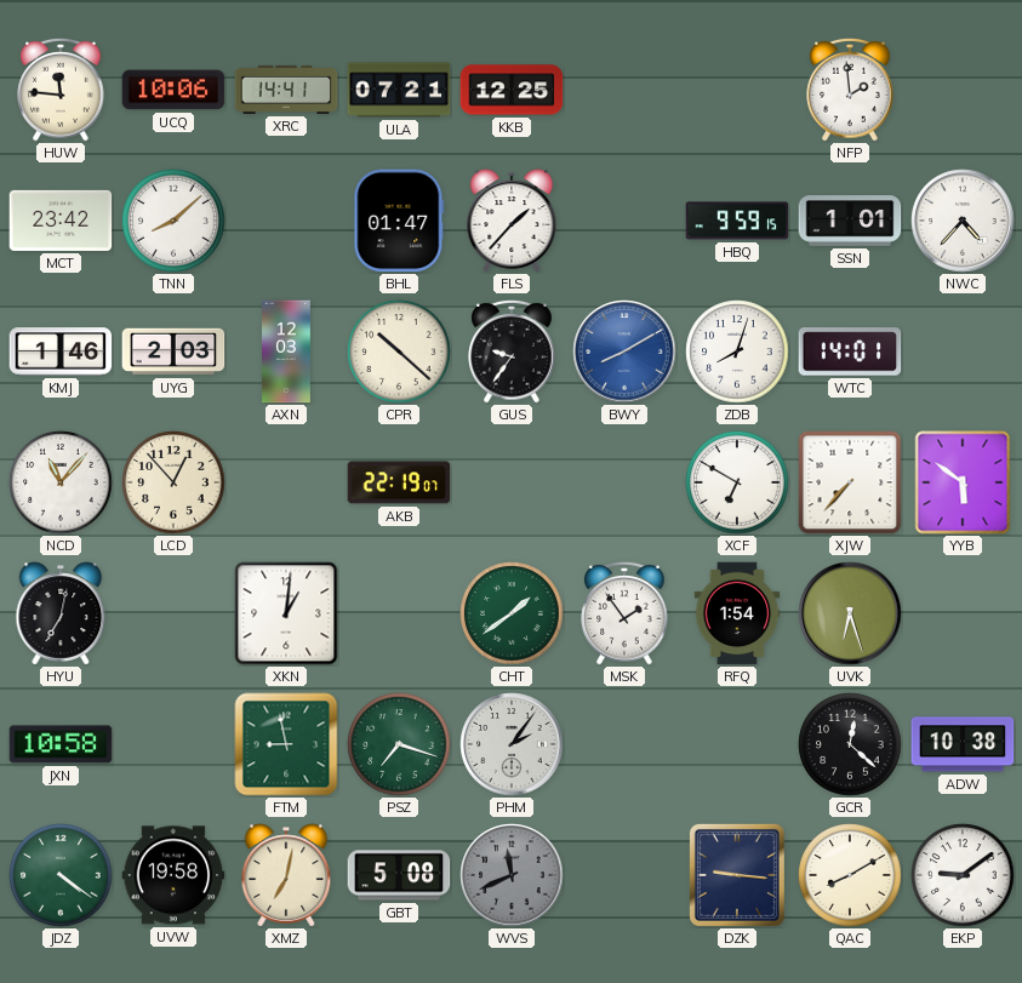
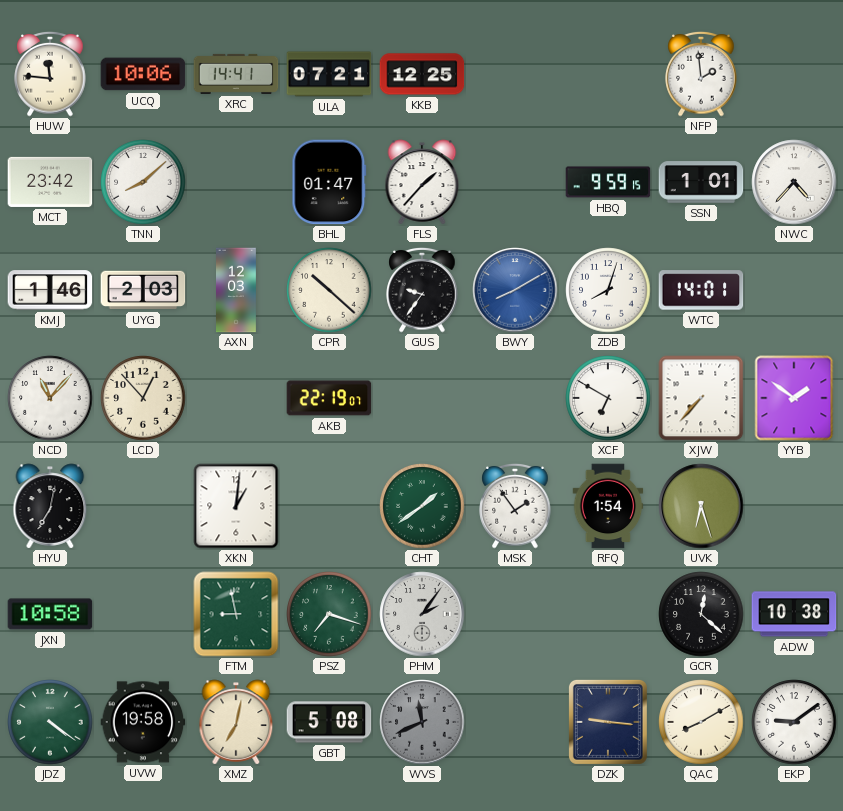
YYB: 5:51 -> 1:51
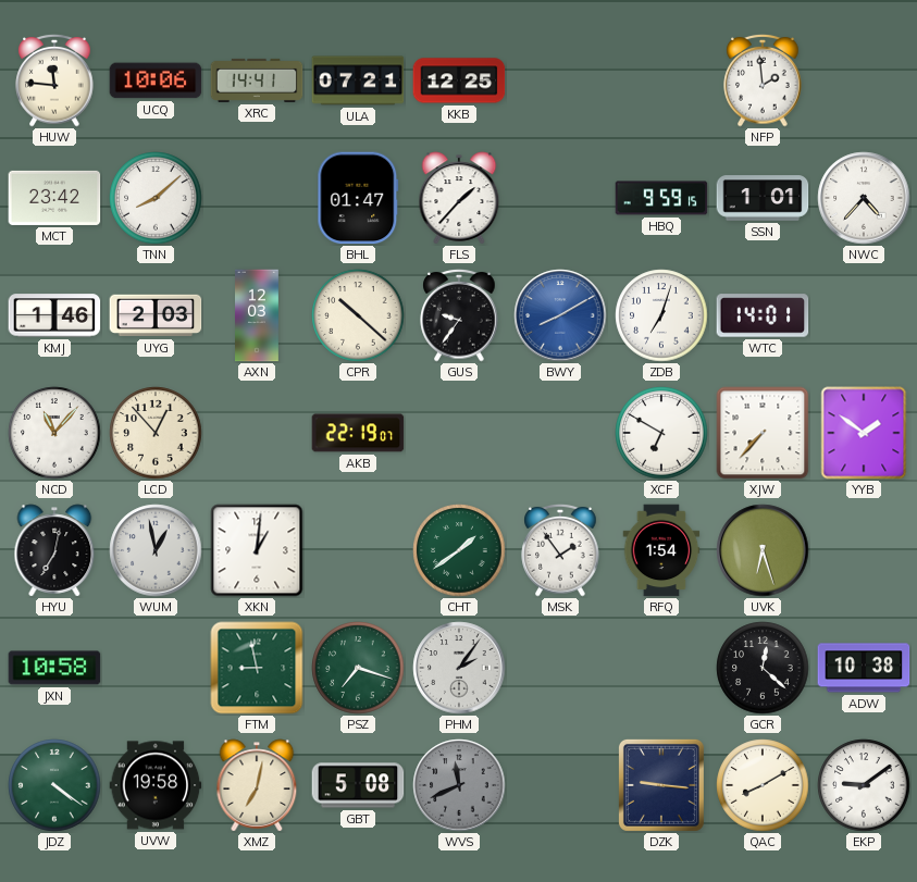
ZDB: 8:03 -> 7:03
WUM: none -> 12:58
